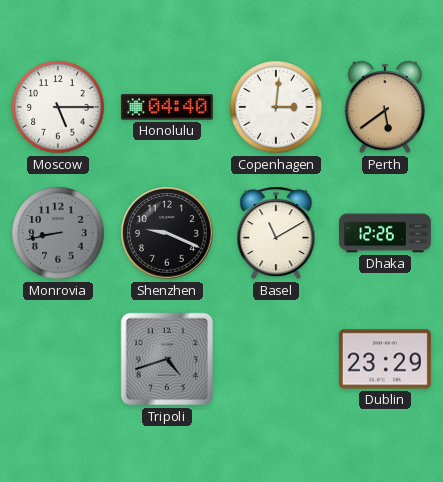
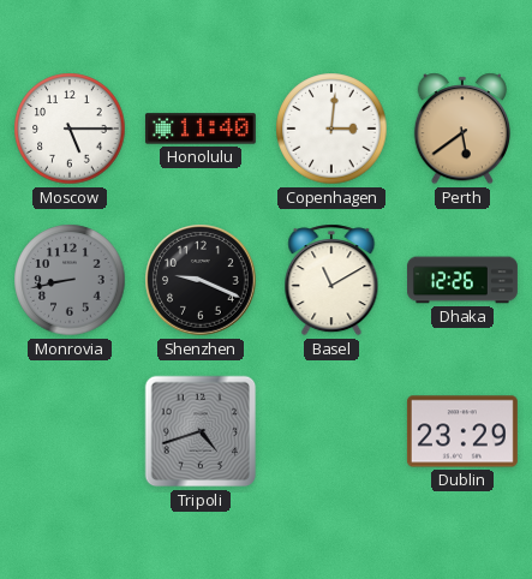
Honolulu: 04:40 -> 11:40
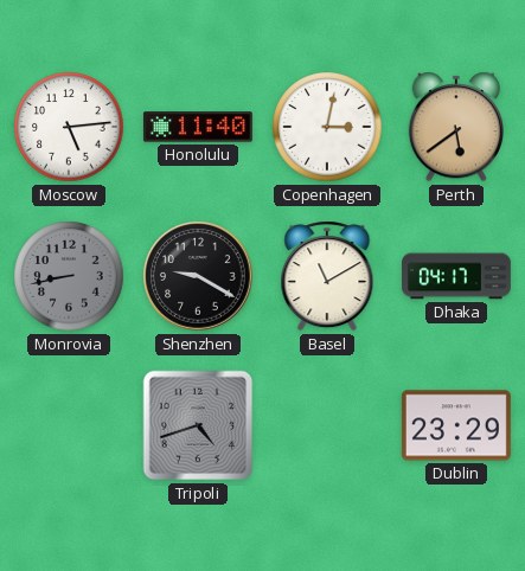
Moscow: 5:15 -> 5:14
Copenhagen: 3:01 -> 3:02
Shenzhen: 9:19 -> 9:20
Dhaka: 12:26 -> 04:17
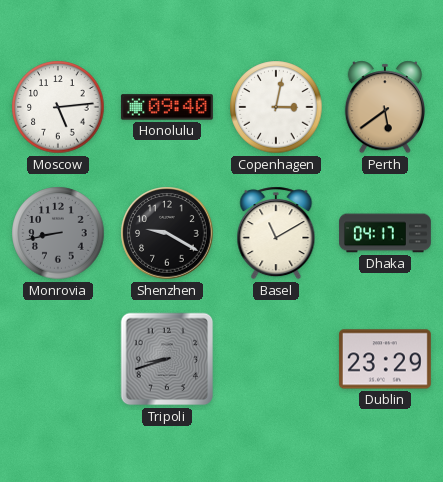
Honolulu: 11:40 -> 09:40
Tripoli: 4:42 -> 8:42
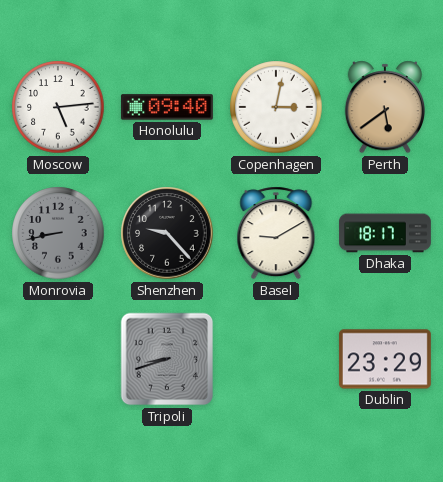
Shenzhen: 9:20 -> 9:23
Basel: 11:10 -> 9:10
Dhaka: 04:17 -> 18:17
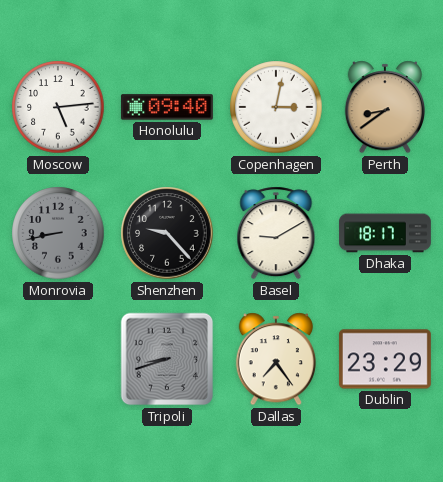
Perth: 5:39 -> 8:39
Dallas: none -> 7:24
